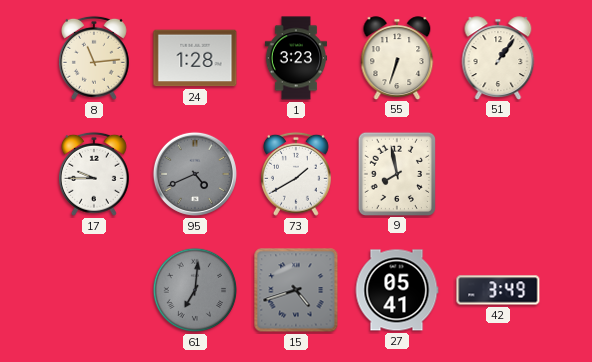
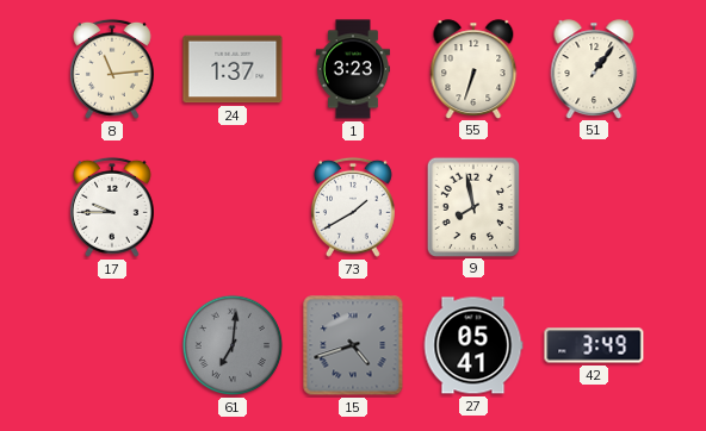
24: 1:28 -> 1:37
95: 4:41 -> none
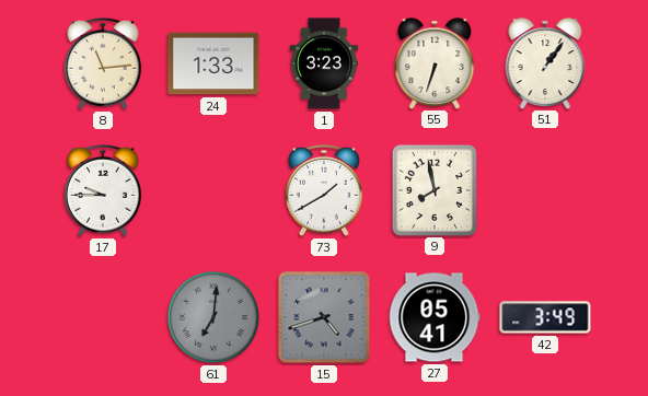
24: 1:37 -> 1:33
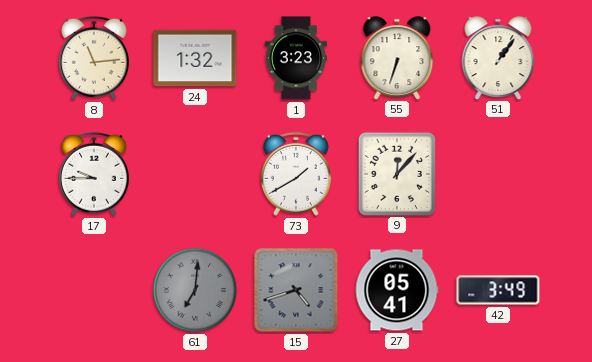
24: 1:33 -> 1:32
9: 7:58 -> 12:07
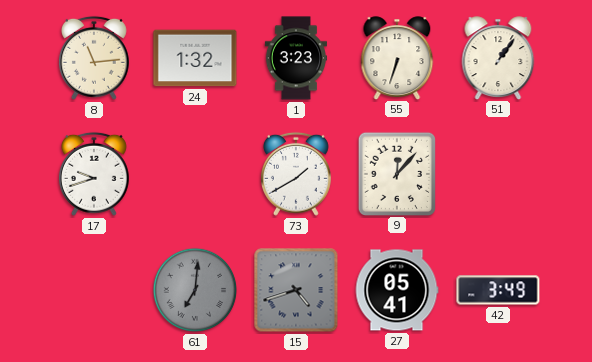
17: 9:45 -> 9:42
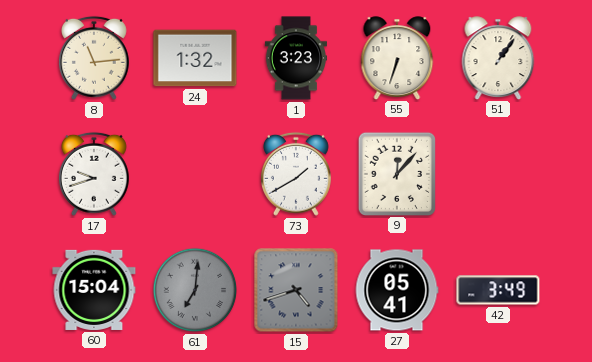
60: none -> 15:04
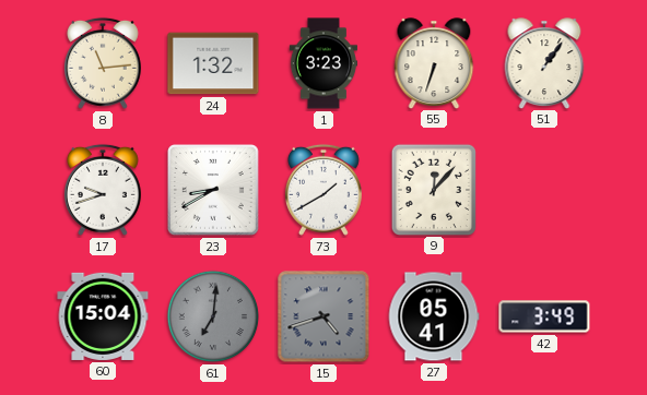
23: none -> 8:40
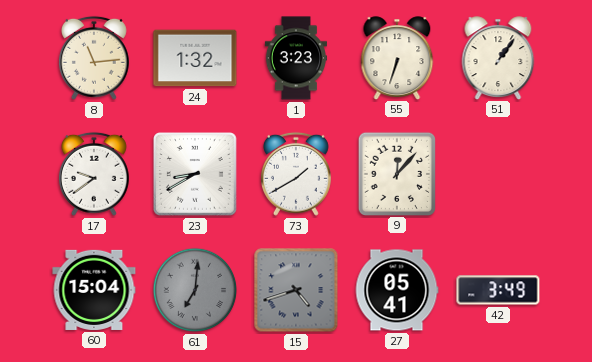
17: 9:42 -> 9:39
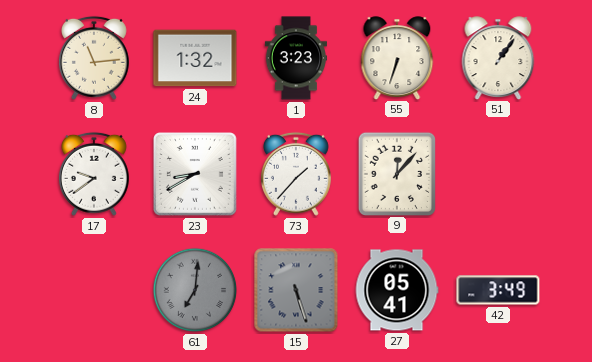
73: 1:40 -> 1:37
60: 15:04 -> none
15: 4:42 -> 5:27
